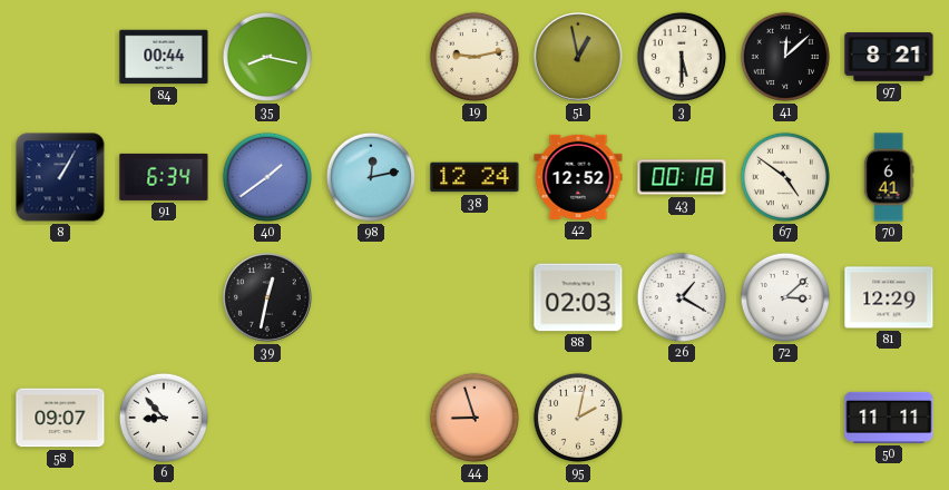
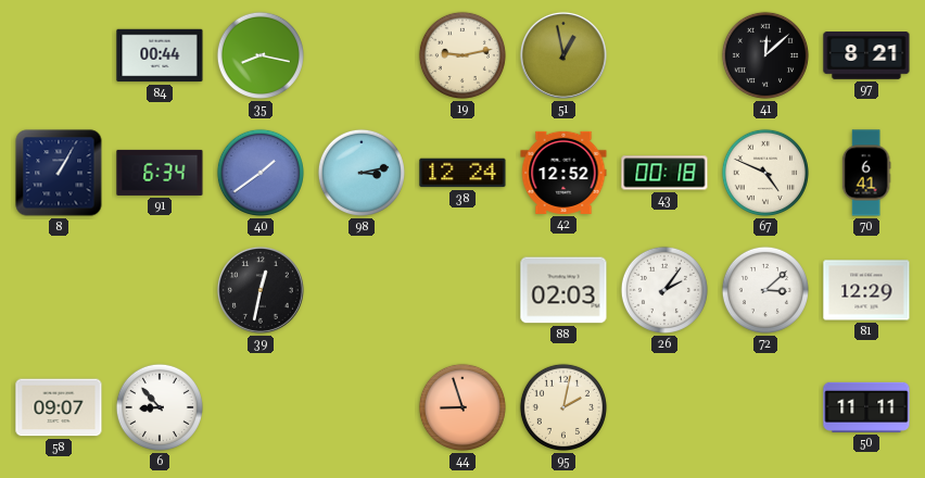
3: 5:30 -> none
98: 12:13 -> 3:13
67: 4:51 -> 4:49
26: 1:20 -> 2:06
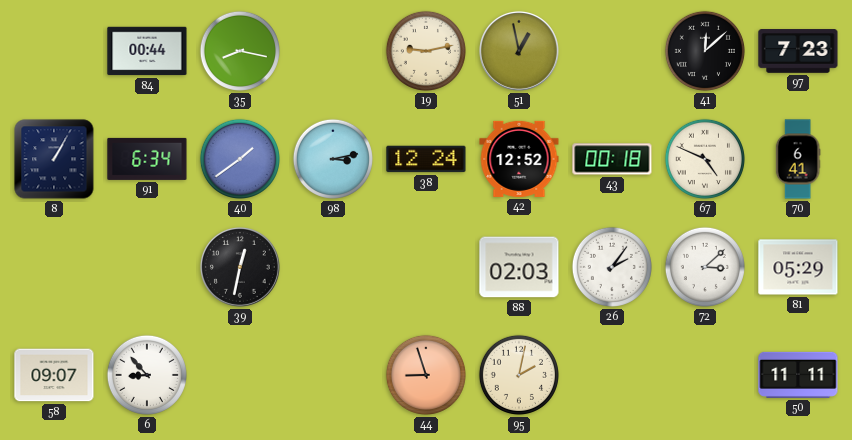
97: 8:21 -> 7:23
81: 12:29 -> 05:29
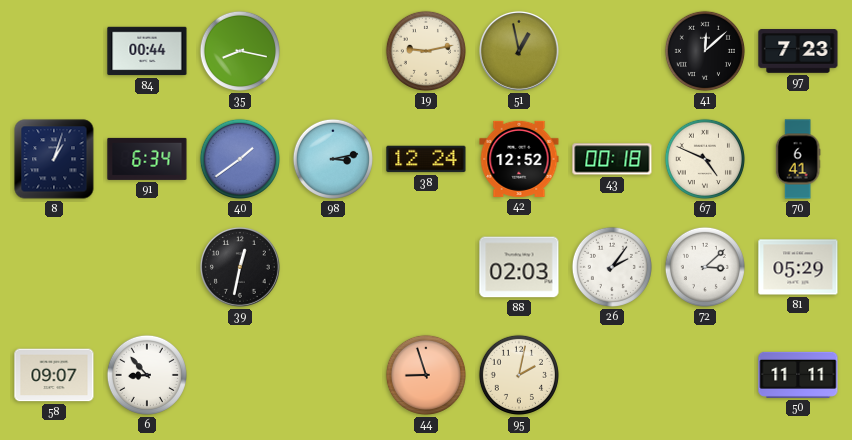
8: 1:05 -> 1:03
